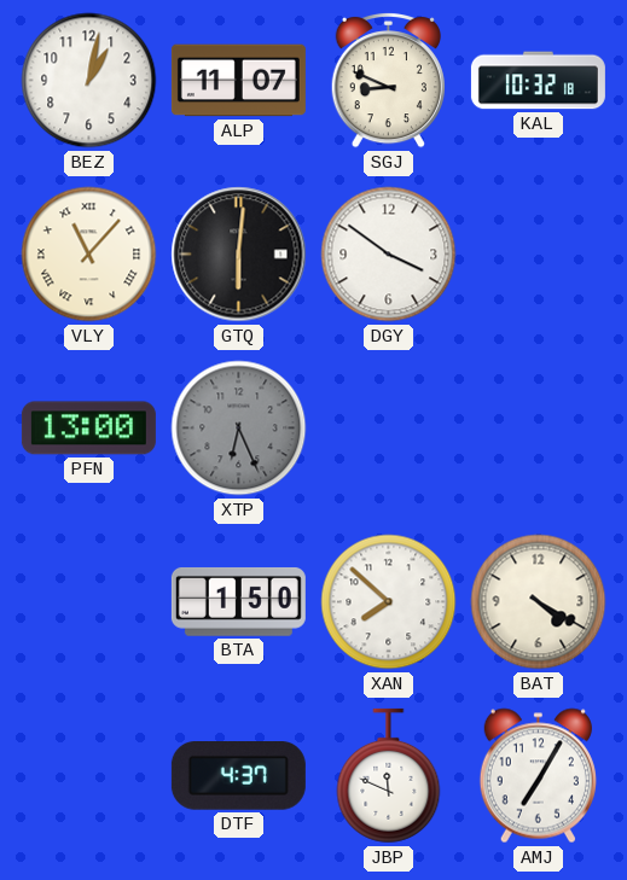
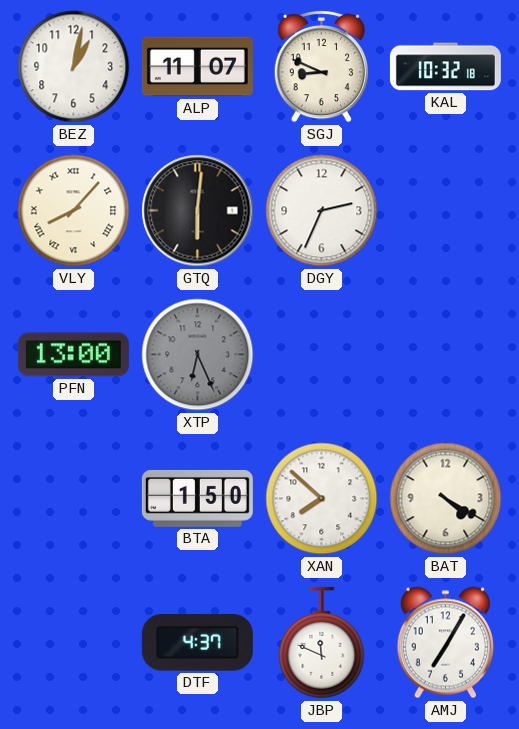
VLY: 11:07 -> 8:07
DGY: 3:51 -> 2:34
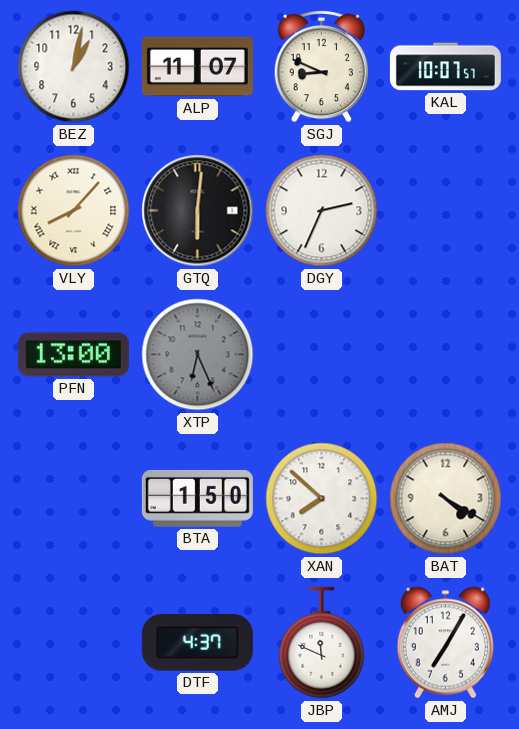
KAL: 10:32 -> 10:07
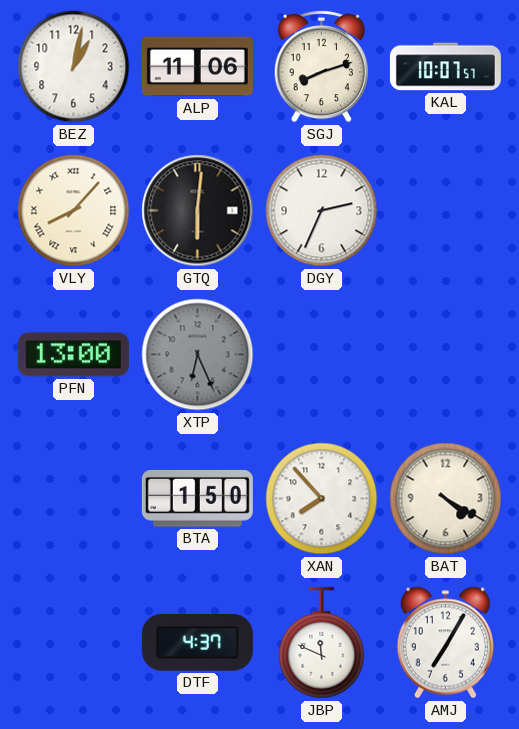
ALP: 11:07 -> 11:06
SGJ: 8:49 -> 8:12
XAN: 7:52 -> 7:53
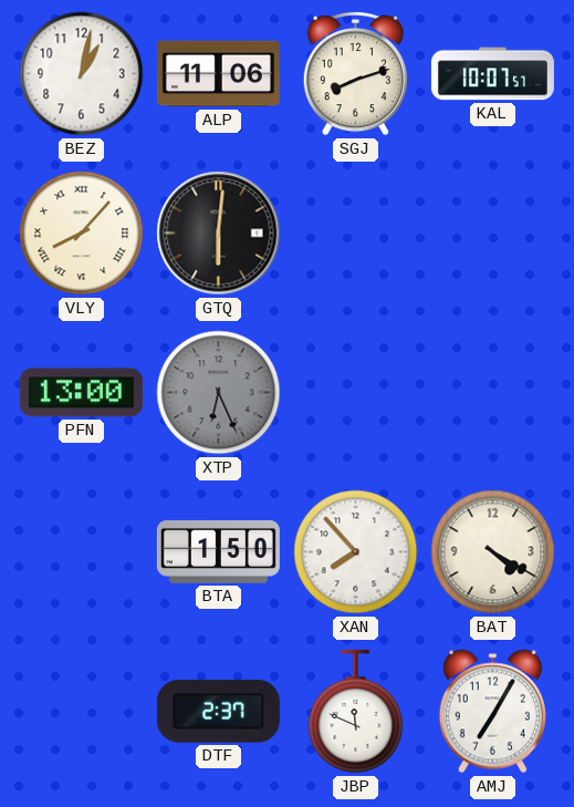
DGY: 2:34 -> none
DTF: 4:37 -> 2:37
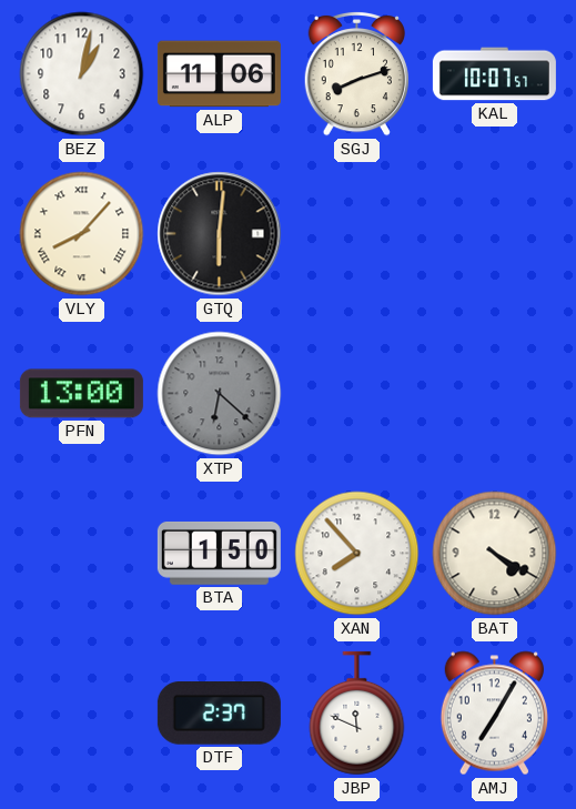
XTP: 6:26 -> 6:22
